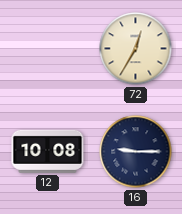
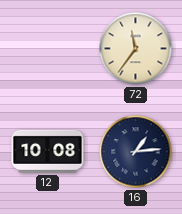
72: 12:35 -> 11:36
16: 9:15 -> 1:14
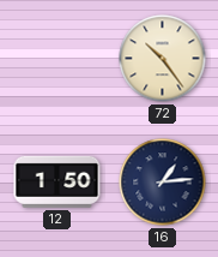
72: 11:36 -> 10:24
12: 10:08 -> 1:50
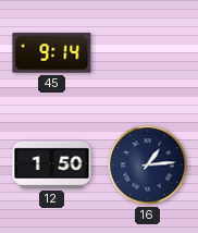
45: none -> 9:14
72: 10:24 -> none
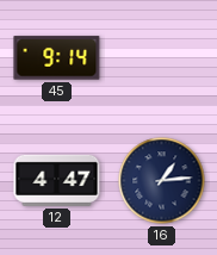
12: 1:50 -> 4:47
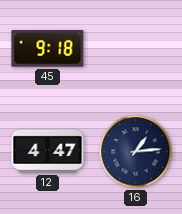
45: 9:14 -> 9:18
